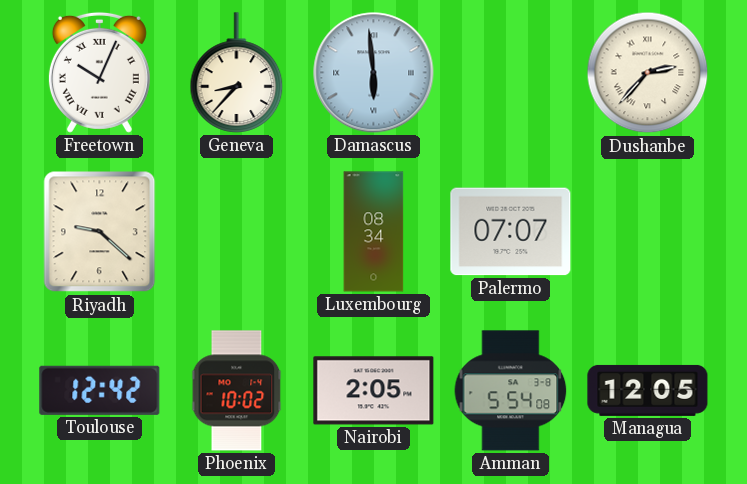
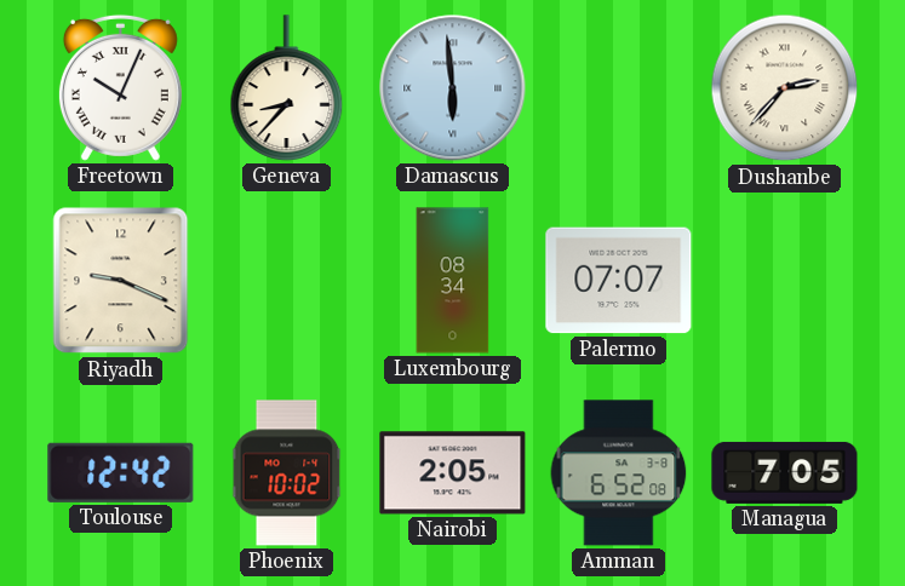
Riyadh: 9:22 -> 9:19
Amman: 5:54 -> 6:52
Managua: 12:05 -> 7:05
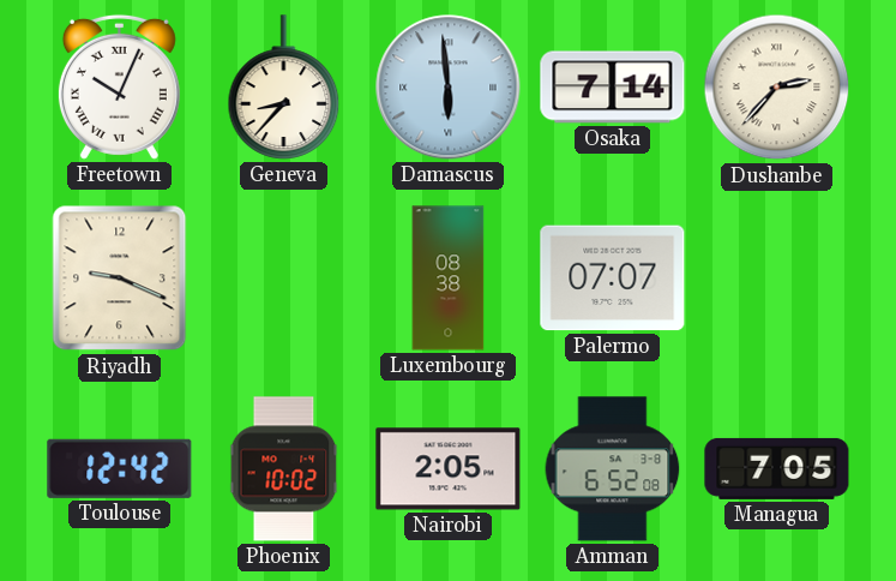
Osaka: none -> 7:14
Luxembourg: 08:34 -> 08:38
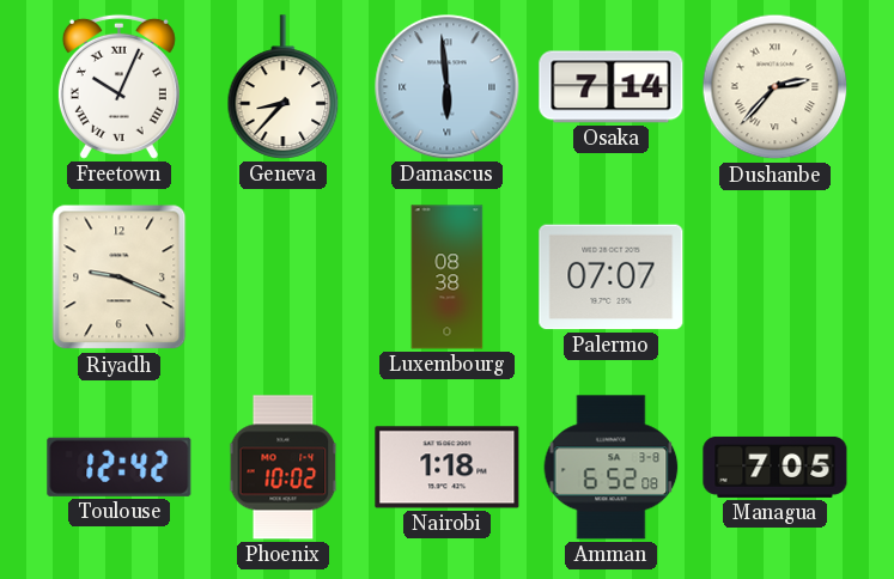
Nairobi: 2:05 -> 1:18
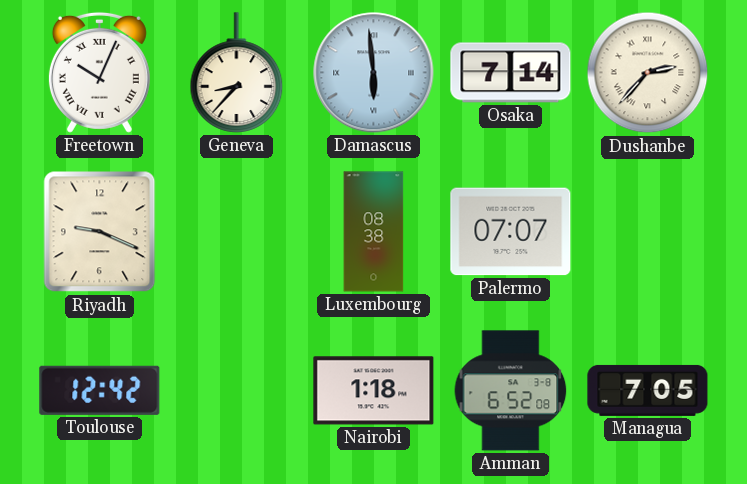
Phoenix: 10:02 -> none
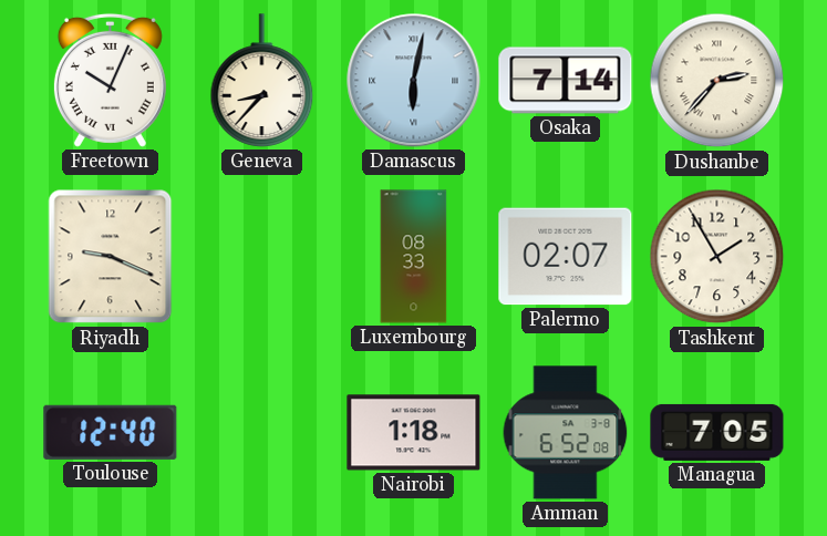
Damascus: 5:59 -> 6:02
Luxembourg: 08:38 -> 08:33
Palermo: 07:07 -> 02:07
Tashkent: none -> 1:55
Toulouse: 12:42 -> 12:40
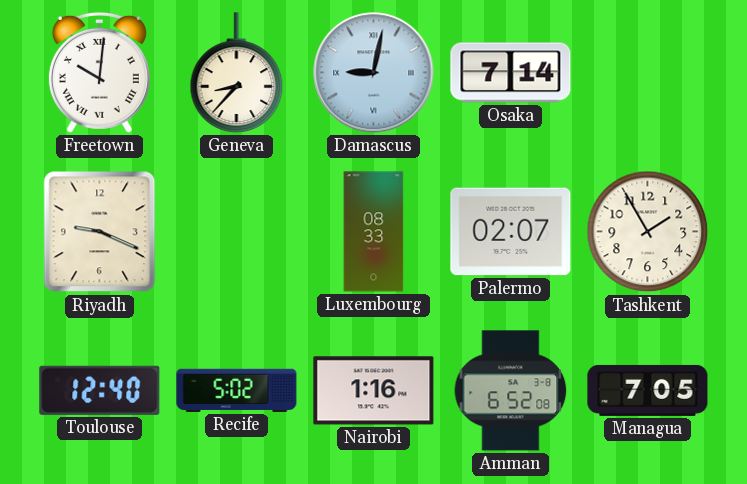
Freetown: 10:04 -> 10:01
Damascus: 6:02 -> 9:02
Dushanbe: 2:37 -> none
Recife: none -> 5:02
Nairobi: 1:18 -> 1:16
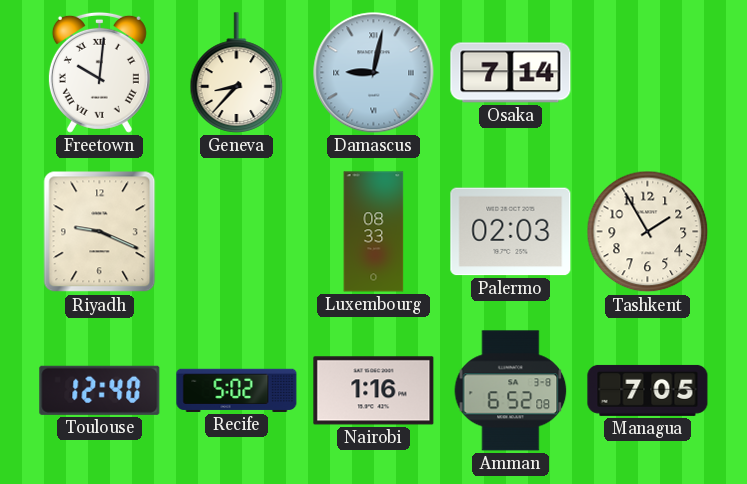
Palermo: 02:07 -> 02:03
